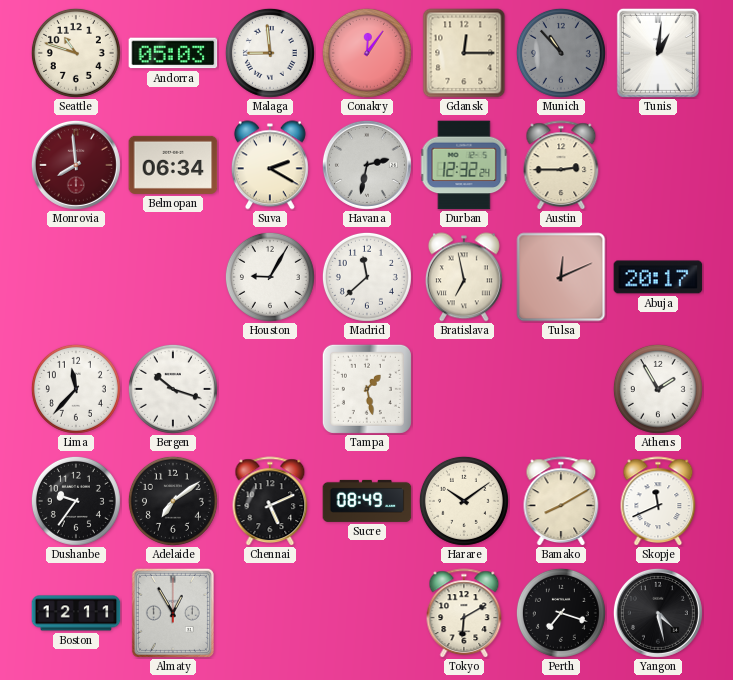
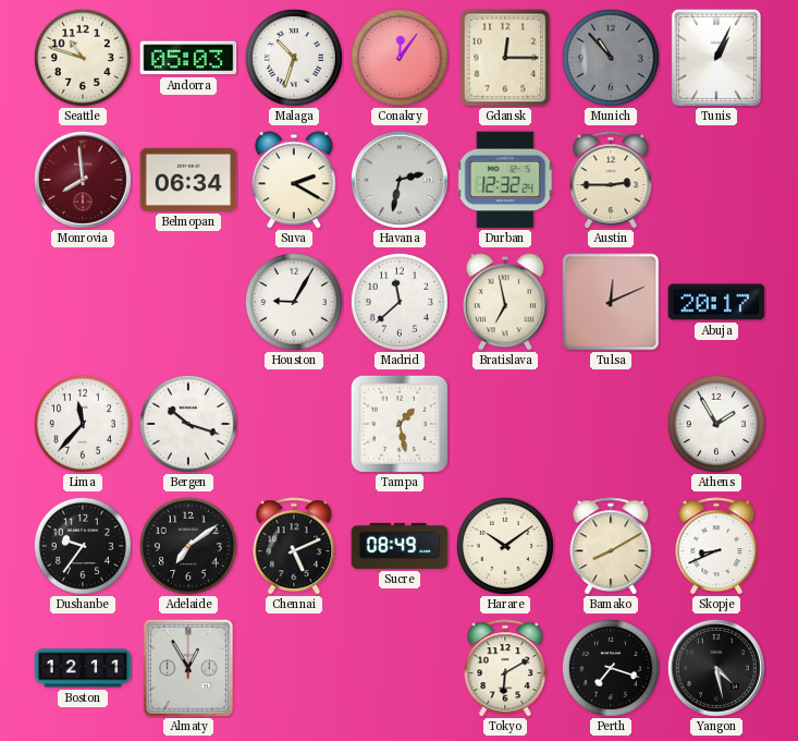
Malaga: 8:59 -> 10:33
Tunis: 1:01 -> 1:04
Skopje: 11:41 -> 8:41
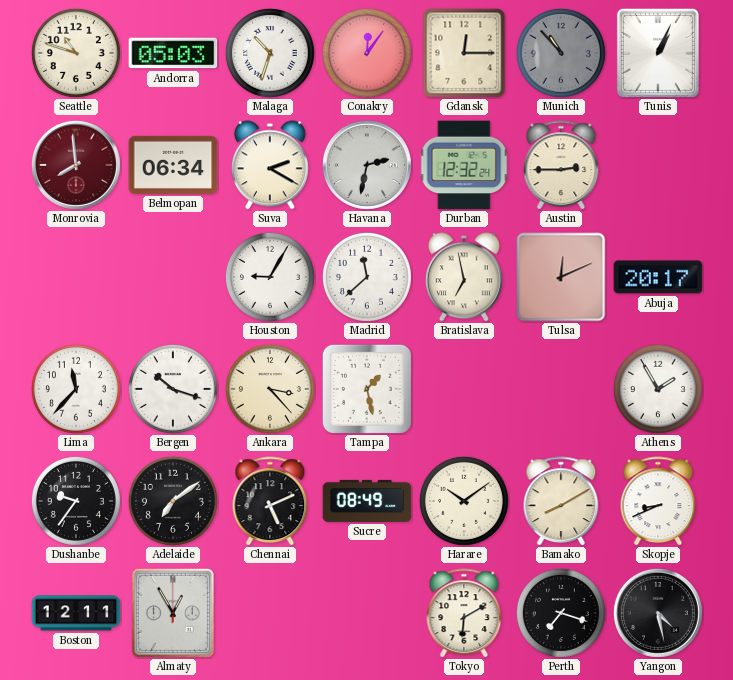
Ankara: none -> 3:23
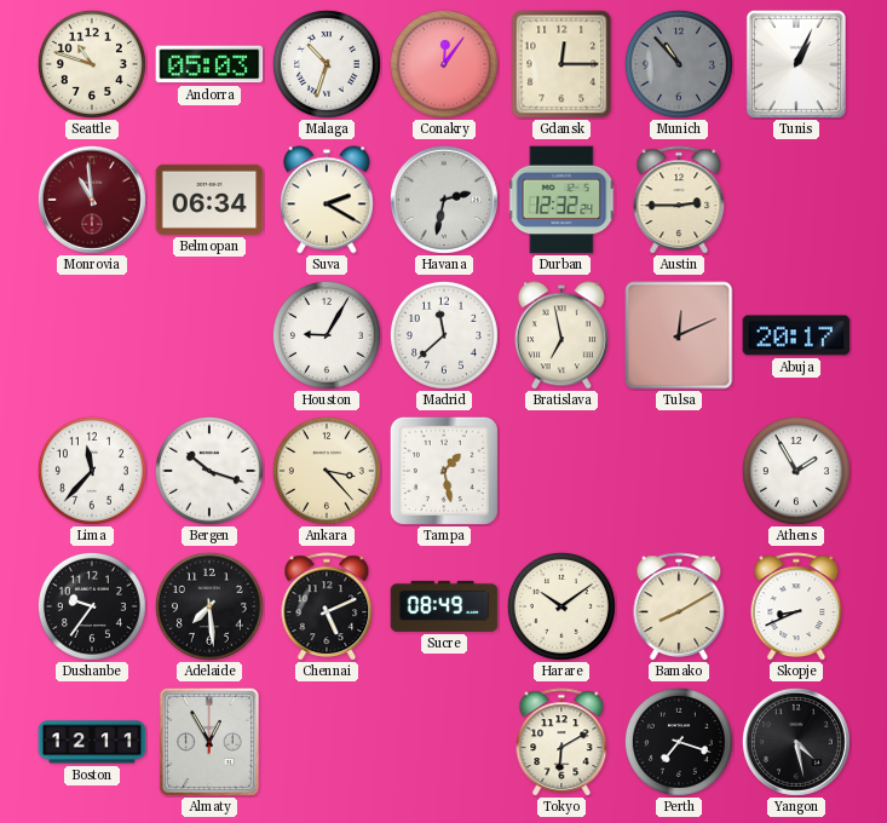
Monrovia: 7:59 -> 10:59
Adelaide: 7:09 -> 7:29
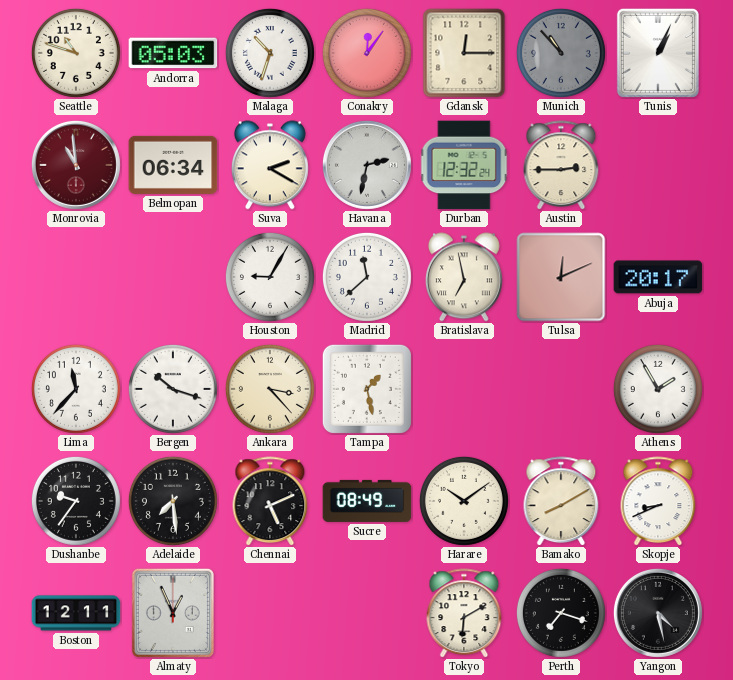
Almaty: 12:55 -> 12:56
